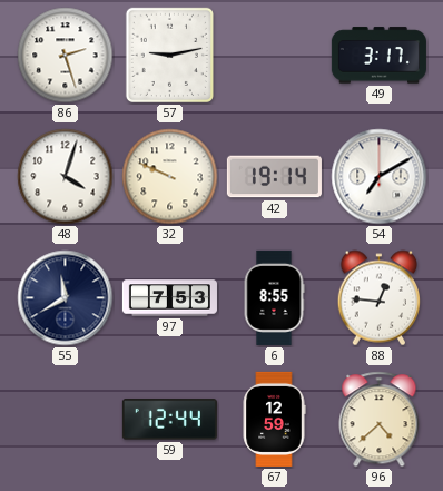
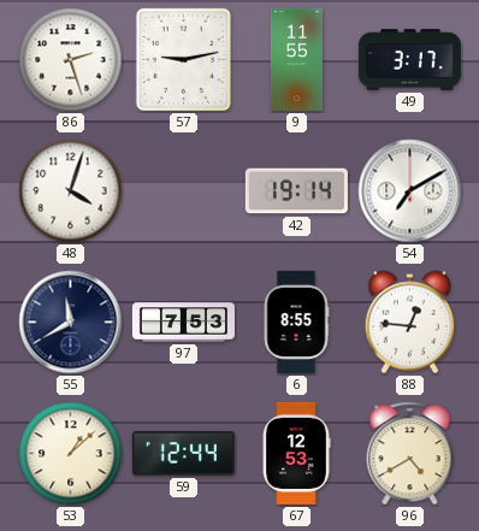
9: none -> 11:55
32: 9:49 -> none
53: none -> 1:08
67: 12:59 -> 12:53
96: 4:38 -> 4:40
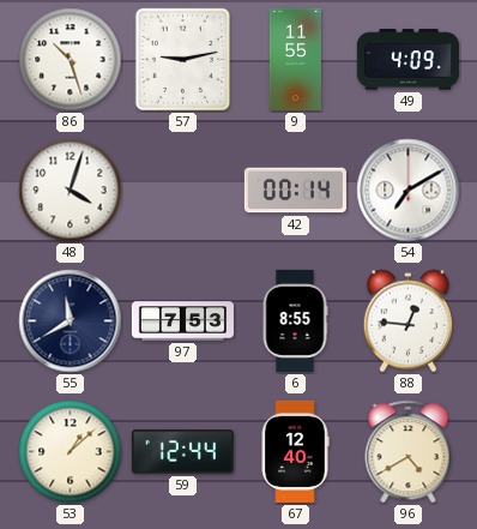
86: 2:27 -> 10:27
49: 3:17 -> 4:09
42: 19:14 -> 00:14
67: 12:53 -> 12:40
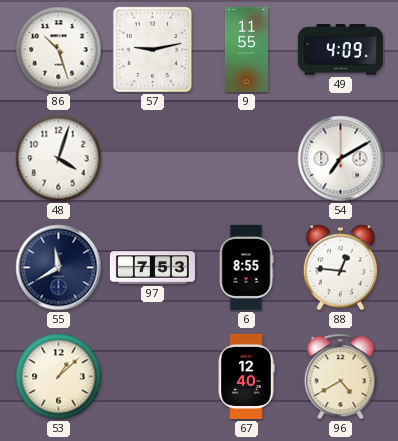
42: 00:14 -> none
59: 12:44 -> none
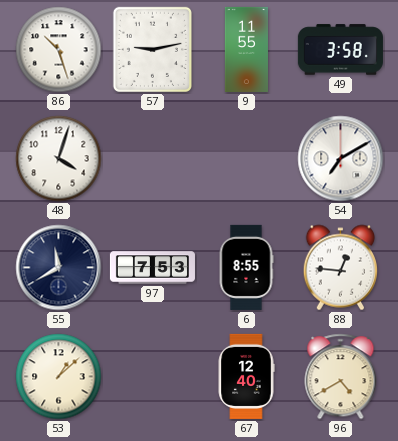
49: 4:09 -> 3:58
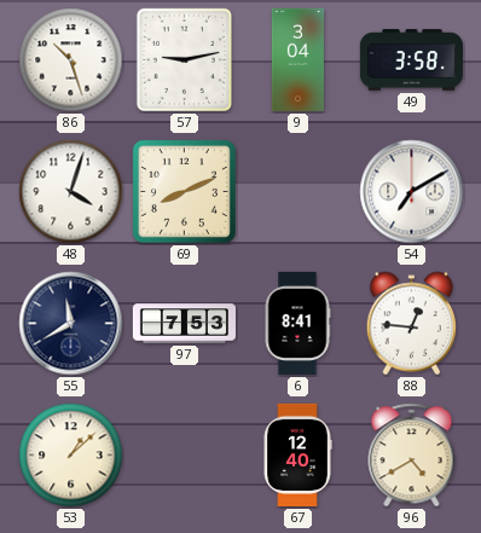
9: 11:55 -> 3:04
69: none -> 8:11
6: 8:55 -> 8:41
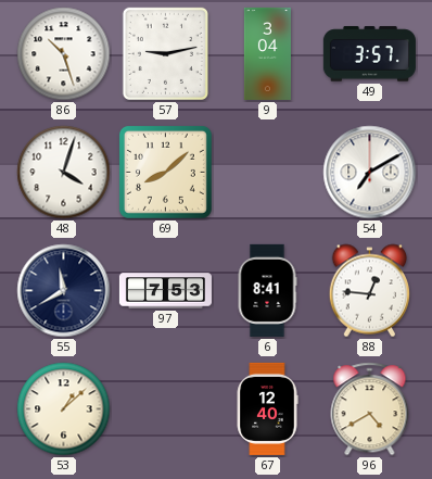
49: 3:58 -> 3:57
69: 8:11 -> 8:08
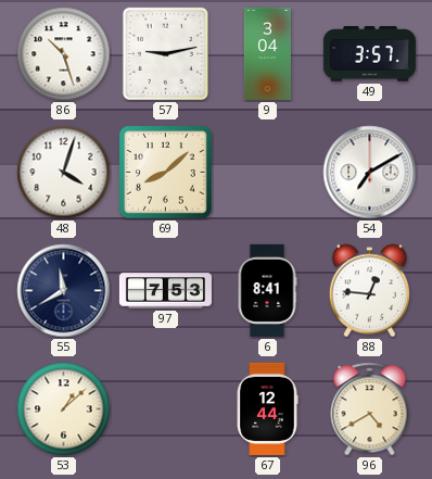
67: 12:40 -> 12:44
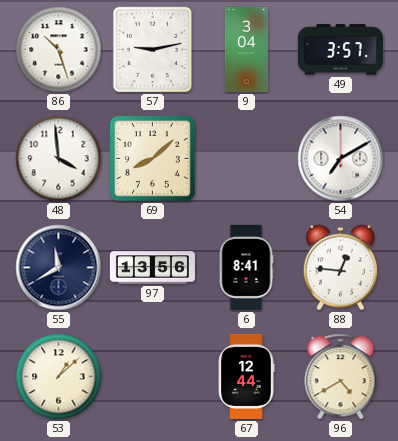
48: 4:03 -> 3:59
97: 7:53 -> 13:56
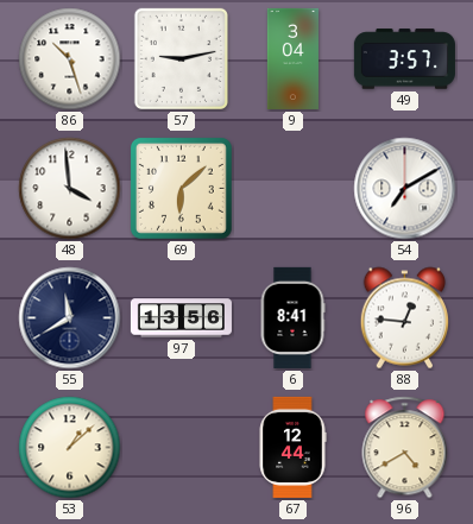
69: 8:08 -> 6:08
